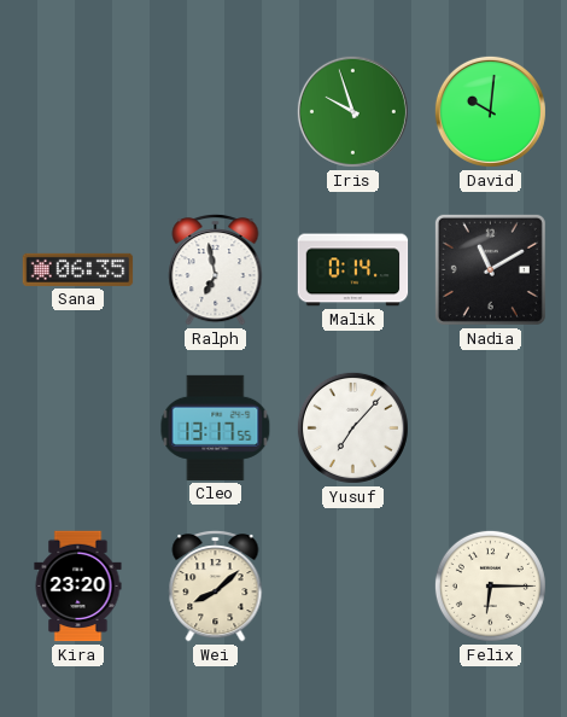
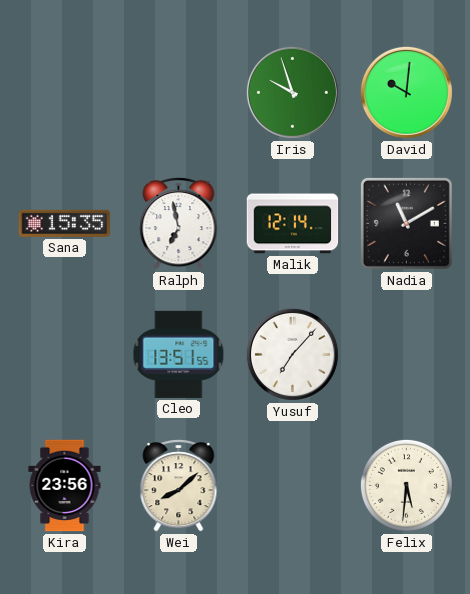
Sana: 06:35 -> 15:35
Malik: 0:14 -> 12:14
Cleo: 13:17 -> 13:51
Kira: 23:20 -> 23:56
Felix: 6:15 -> 5:31
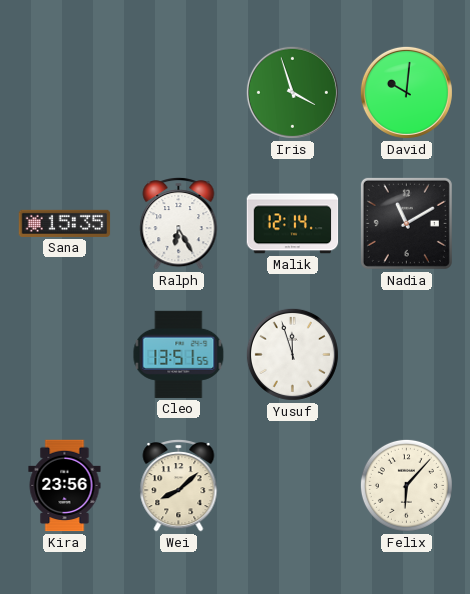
Iris: 9:57 -> 3:57
Ralph: 6:58 -> 6:25
Yusuf: 7:07 -> 11:57
Felix: 5:31 -> 6:07
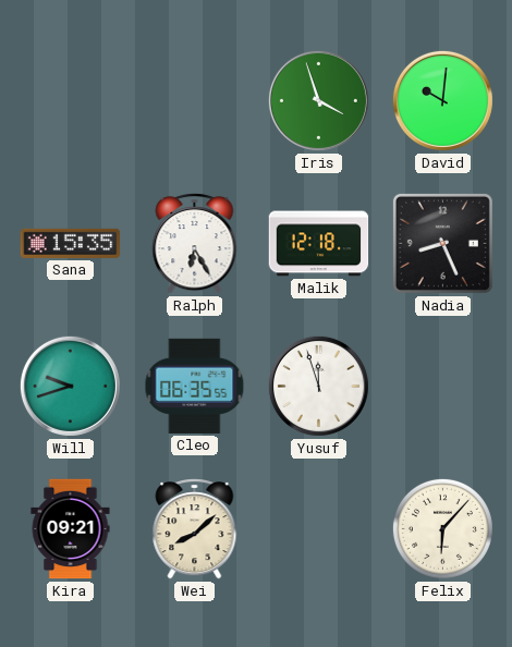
Malik: 12:14 -> 12:18
Nadia: 11:10 -> 8:26
Will: none -> 9:42
Cleo: 13:51 -> 06:35
Kira: 23:56 -> 09:21
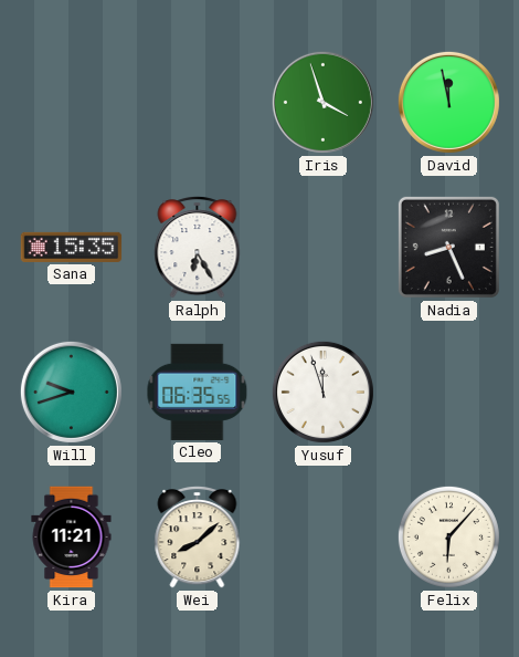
David: 10:01 -> 11:58
Malik: 12:18 -> none
Kira: 09:21 -> 11:21
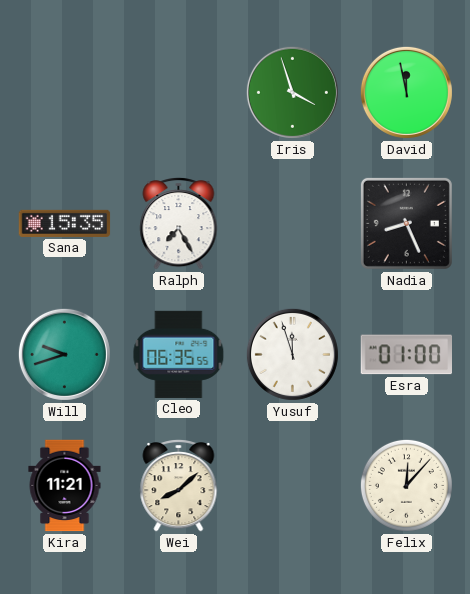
Ralph: 6:25 -> 7:25
Esra: none -> 01:00
Felix: 6:07 -> 12:07
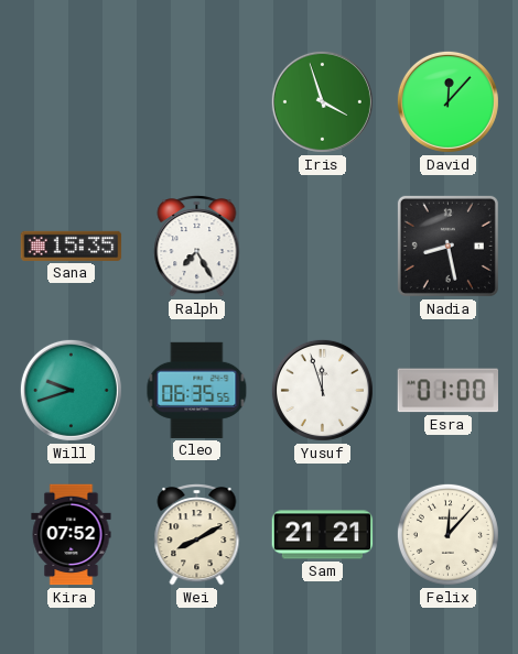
David: 11:58 -> 12:07
Nadia: 8:26 -> 8:28
Kira: 11:21 -> 07:52
Wei: 8:08 -> 8:10
Sam: none -> 21:21
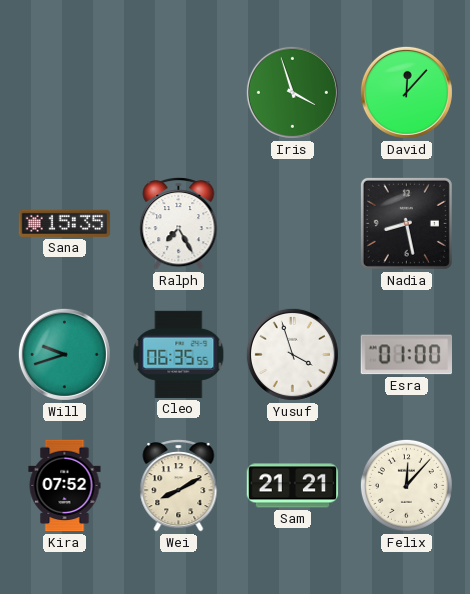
Yusuf: 11:57 -> 3:57
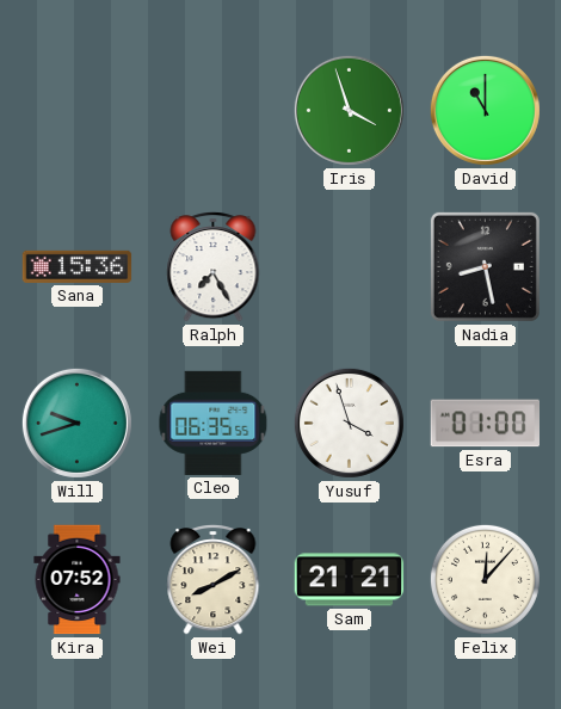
David: 12:07 -> 11:00
Sana: 15:35 -> 15:36
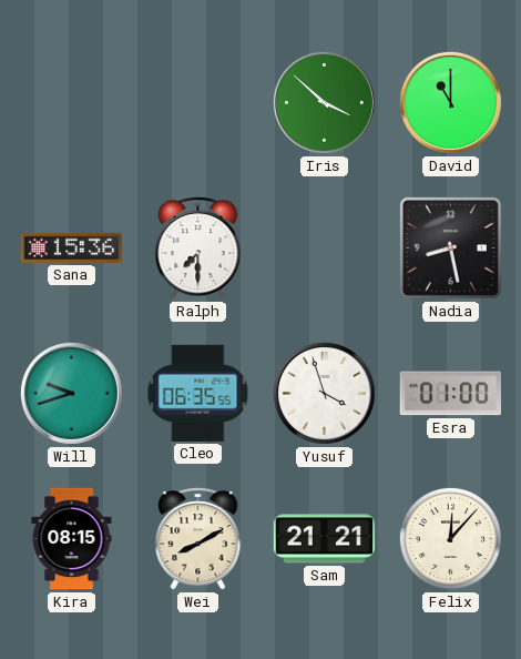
Iris: 3:57 -> 3:52
Ralph: 7:25 -> 7:30
Kira: 07:52 -> 08:15
